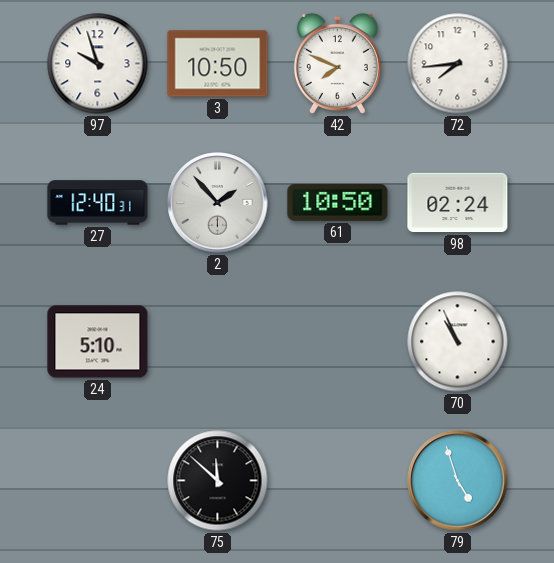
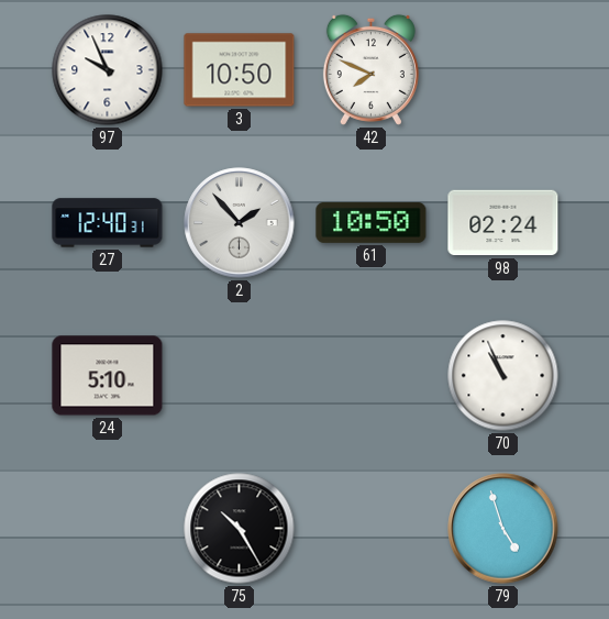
97: 9:57 -> 9:56
72: 7:44 -> none
75: 11:52 -> 10:25
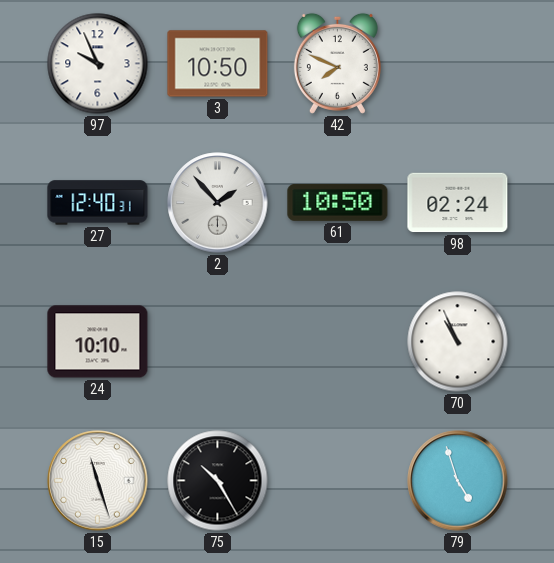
24: 5:10 -> 10:10
15: none -> 11:27
